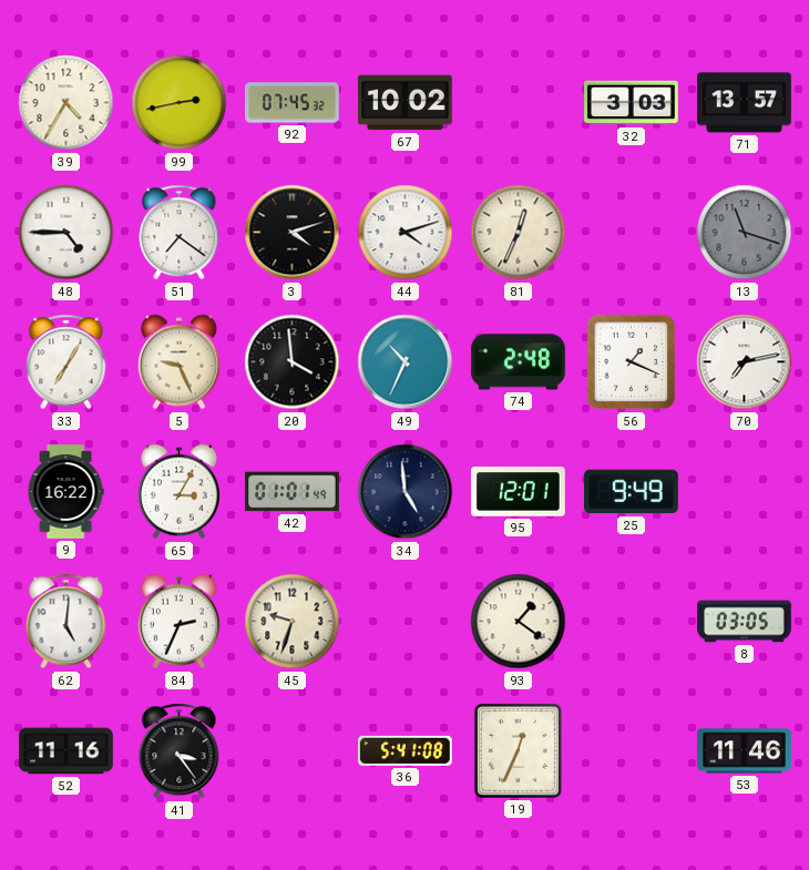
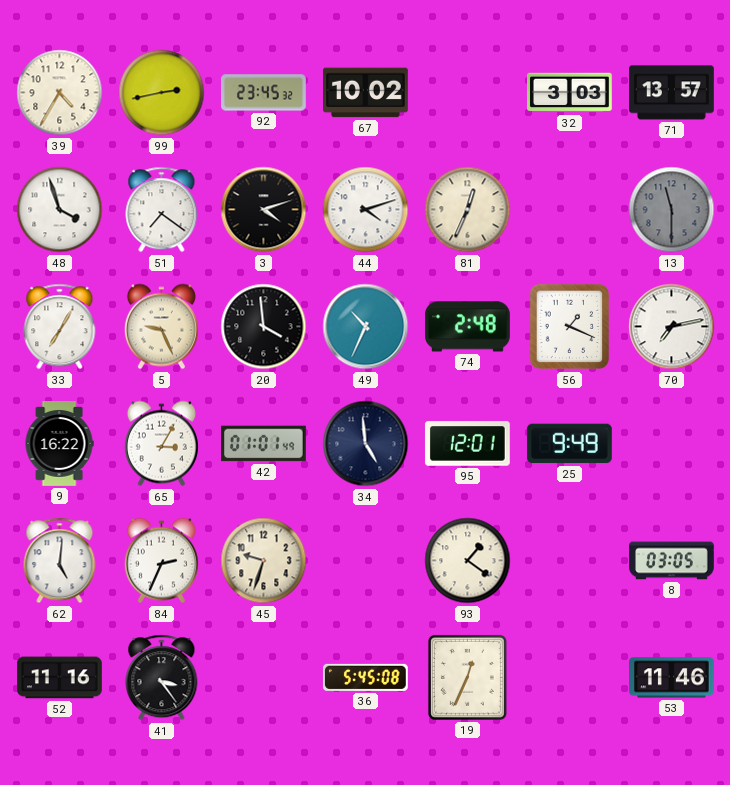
92: 07:45 -> 23:45
48: 4:45 -> 3:57
13: 11:18 -> 11:30
36: 5:41 -> 5:45
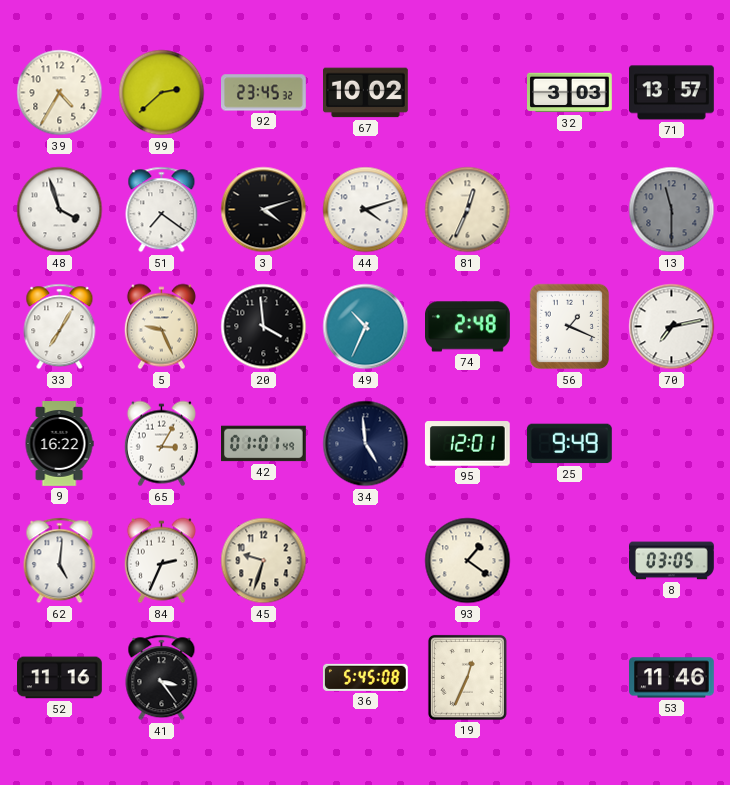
99: 2:43 -> 2:38
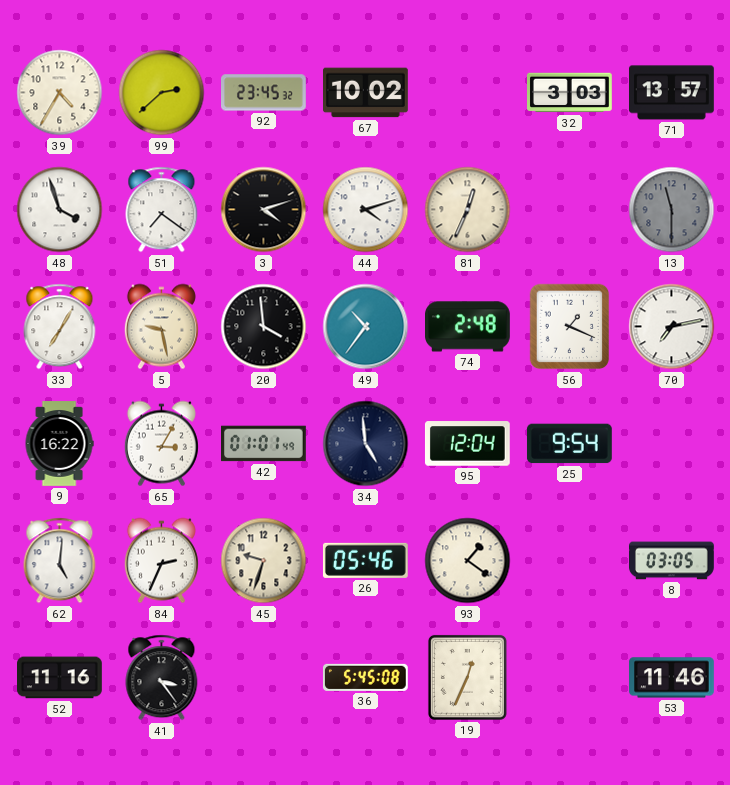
5: 9:26 -> 9:28
49: 10:34 -> 10:36
95: 12:01 -> 12:04
25: 9:49 -> 9:54
26: none -> 05:46
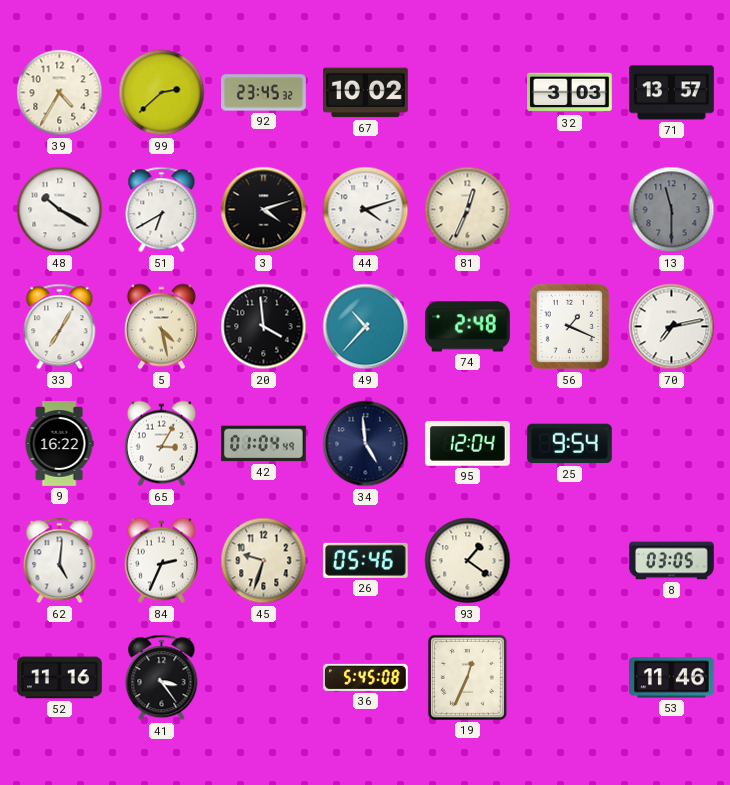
48: 3:57 -> 10:20
51: 7:21 -> 6:40
5: 9:28 -> 4:28
49: 10:36 -> 10:37
42: 01:01 -> 01:04
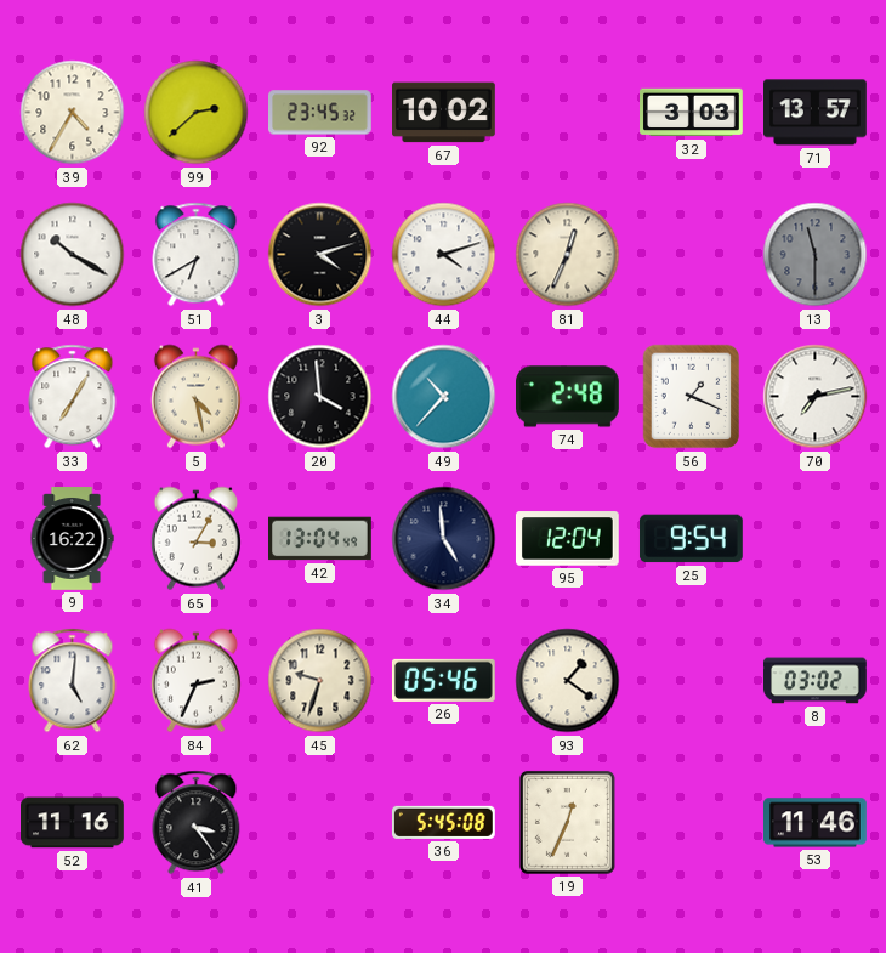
42: 01:04 -> 13:04
8: 03:05 -> 03:02
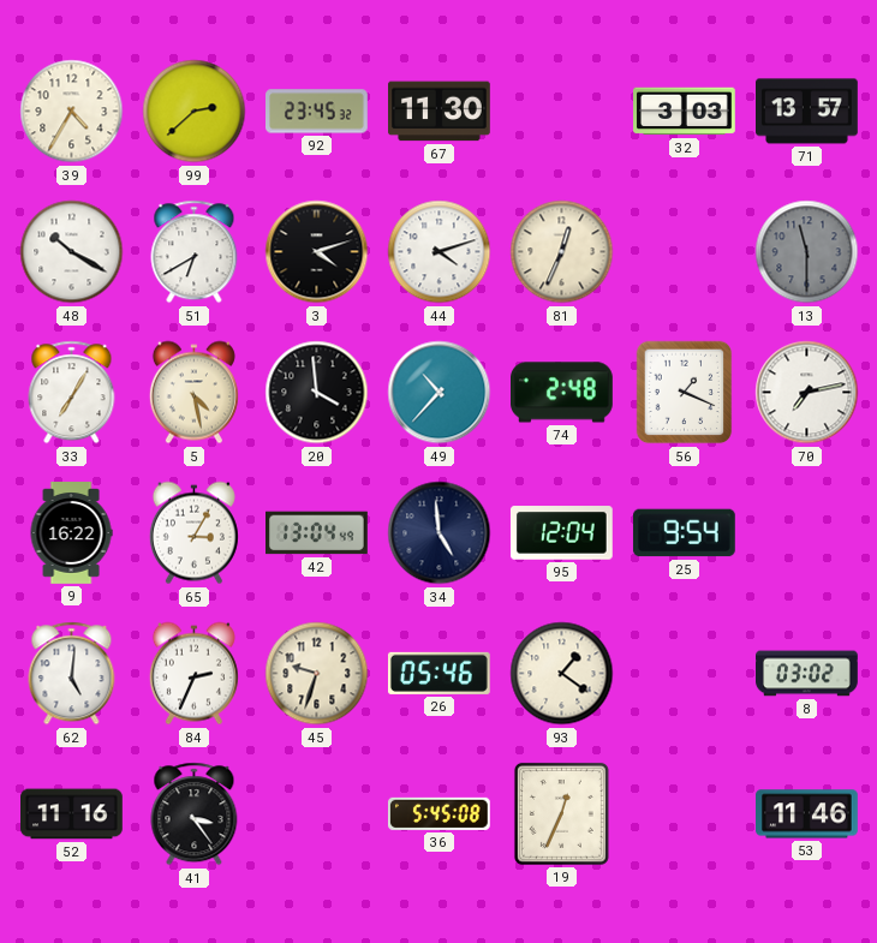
67: 10:02 -> 11:30
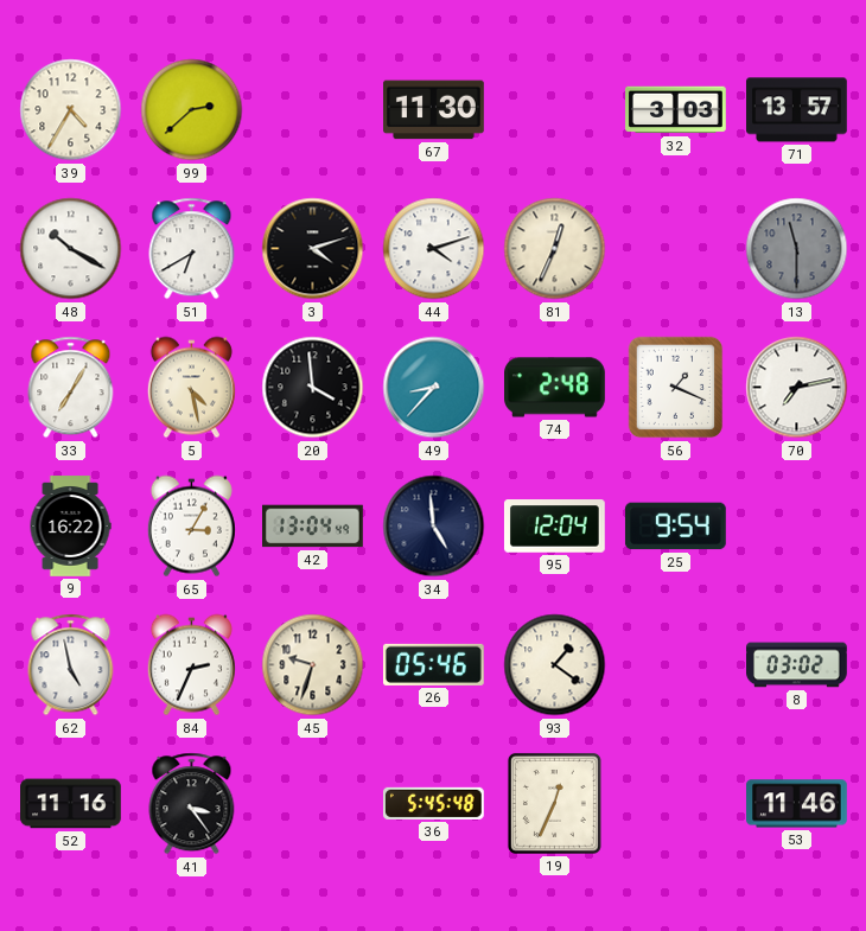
92: 23:45 -> none
49: 10:37 -> 8:37
62: 5:01 -> 4:58
36: 5:45:08 -> 5:45:48
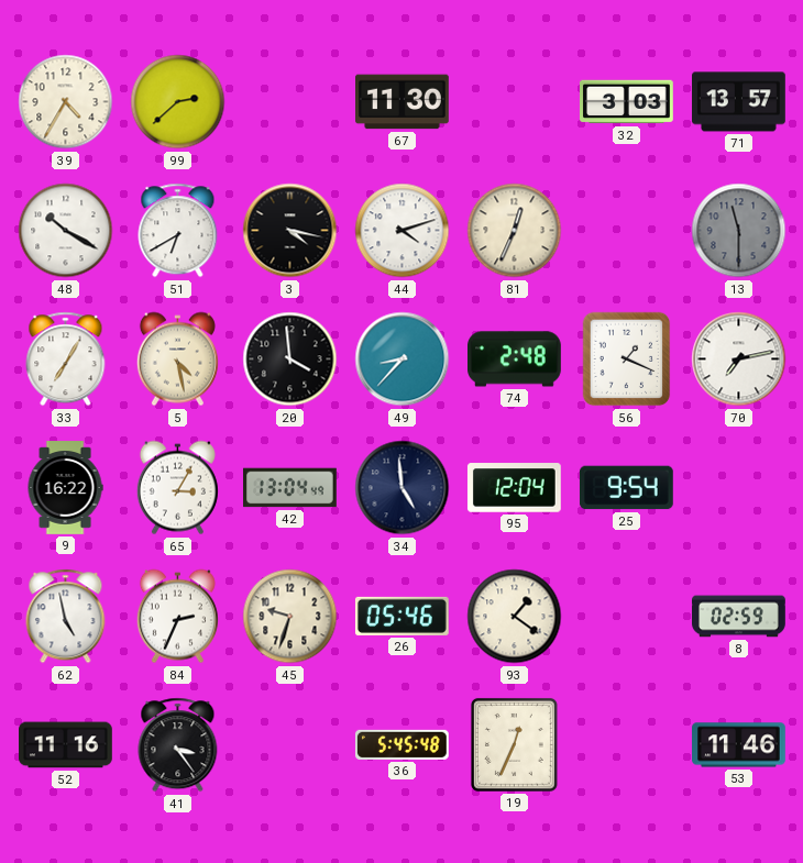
3: 4:12 -> 4:17
8: 03:02 -> 02:59
